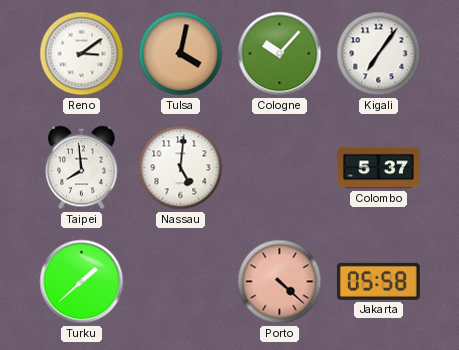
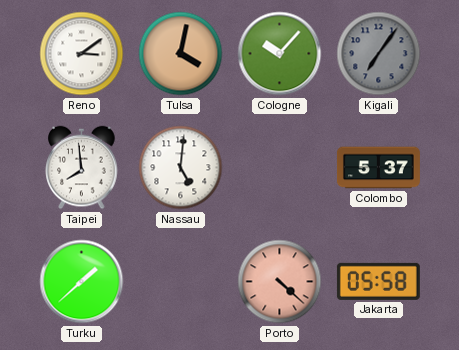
Kigali dial: white -> grey
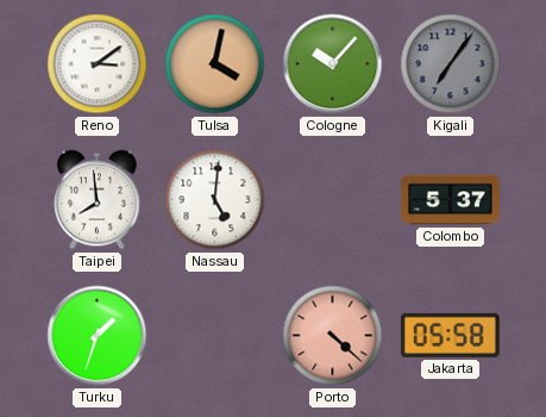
Turku: 1:38 -> 1:33
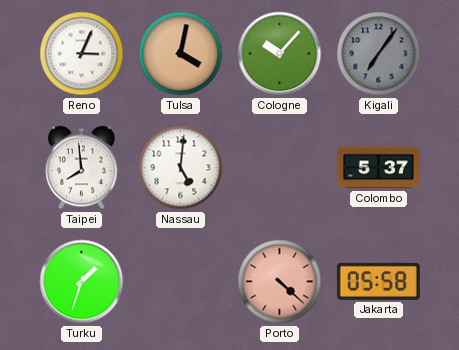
Reno: 3:09 -> 3:04
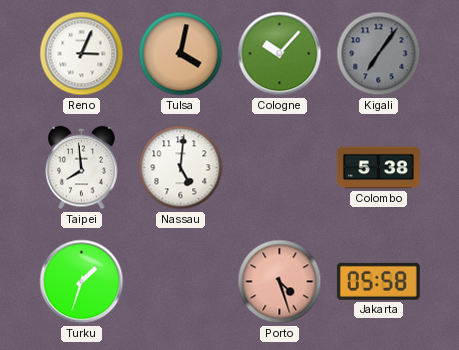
Colombo: 5:37 -> 5:38
Porto: 4:22 -> 4:27
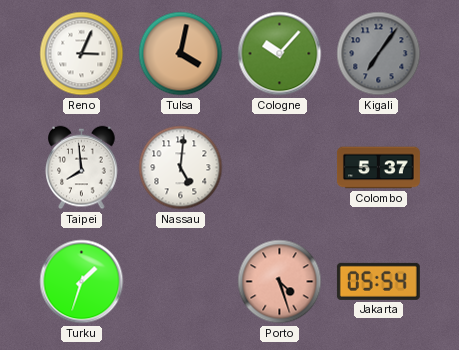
Colombo: 5:38 -> 5:37
Jakarta: 05:58 -> 05:54
